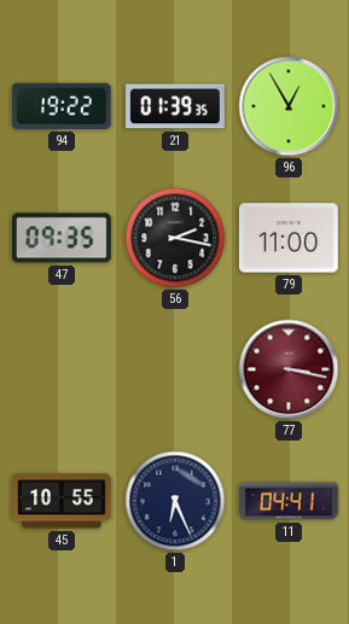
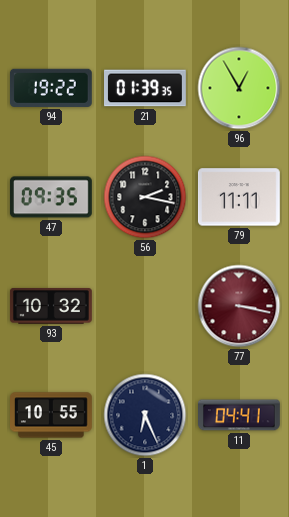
79: 11:00 -> 11:11
93: none -> 10:32
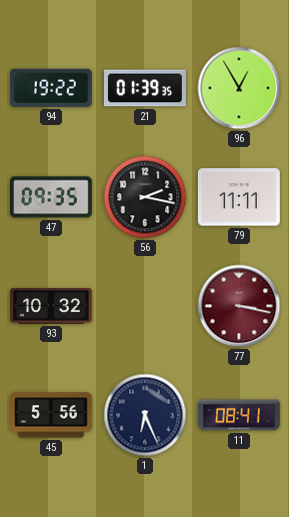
45: 10:55 -> 5:56
11: 04:41 -> 08:41
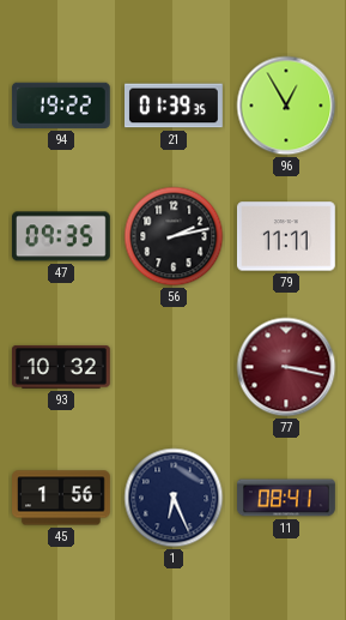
56: 2:17 -> 2:13
45: 5:56 -> 1:56
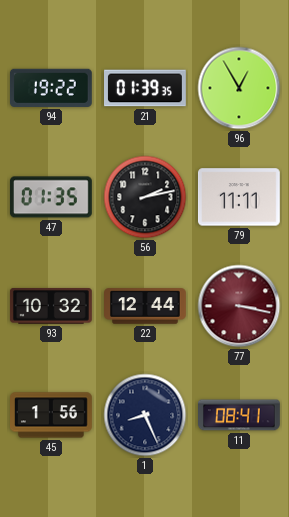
47: 09:35 -> 01:35
22: none -> 12:44
1: 6:26 -> 8:26
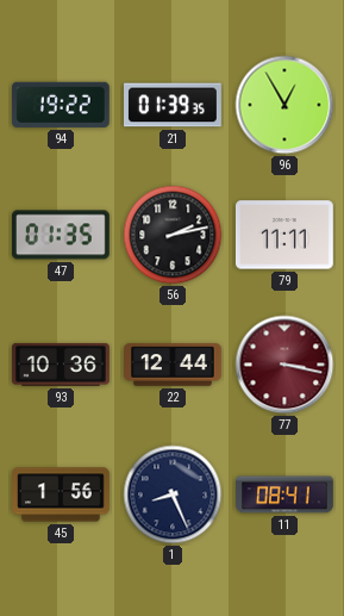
93: 10:32 -> 10:36
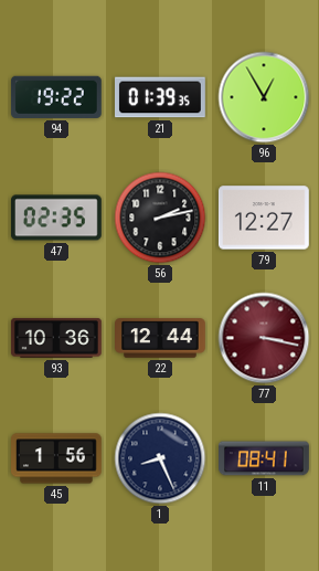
47: 01:35 -> 02:35
79: 11:11 -> 12:27
